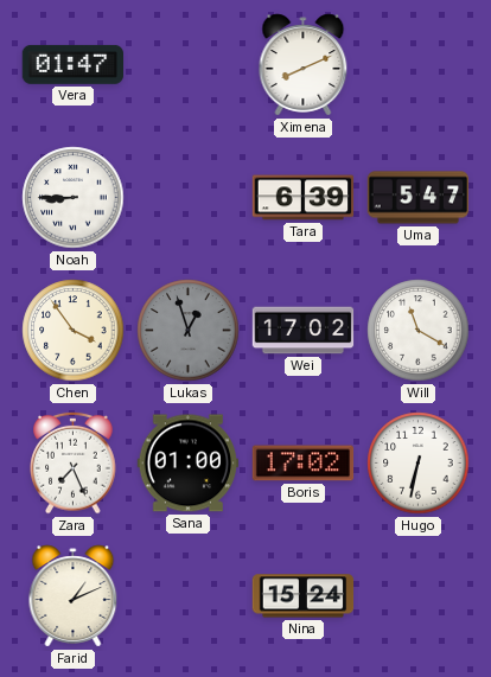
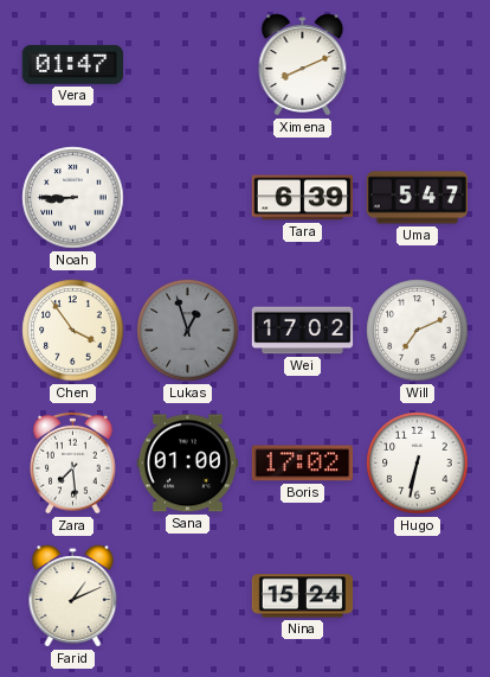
Will: 11:20 -> 7:11
Zara: 7:26 -> 7:29
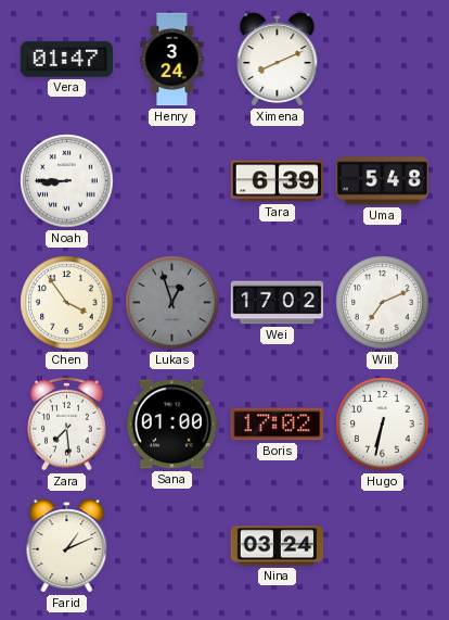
Henry: none -> 3:24
Uma: 5:47 -> 5:48
Nina: 15:24 -> 03:24
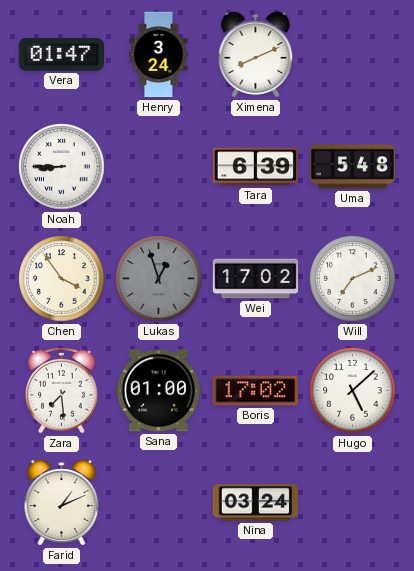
Hugo: 6:32 -> 5:08
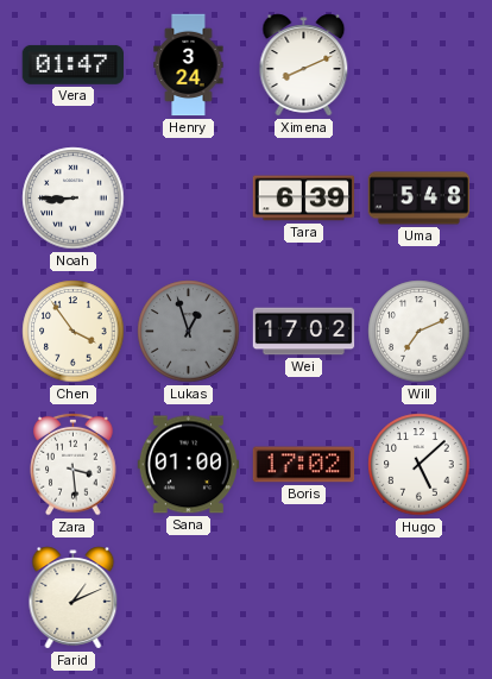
Zara: 7:29 -> 3:29
Nina: 03:24 -> none
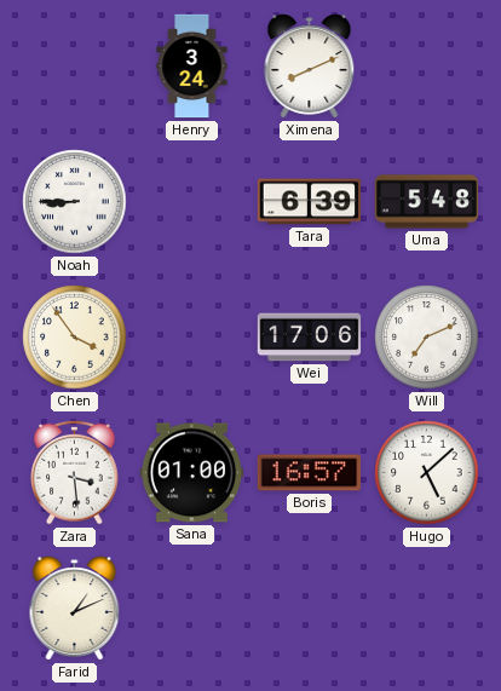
Vera: 01:47 -> none
Lukas: 12:57 -> none
Wei: 17:02 -> 17:06
Boris: 17:02 -> 16:57
